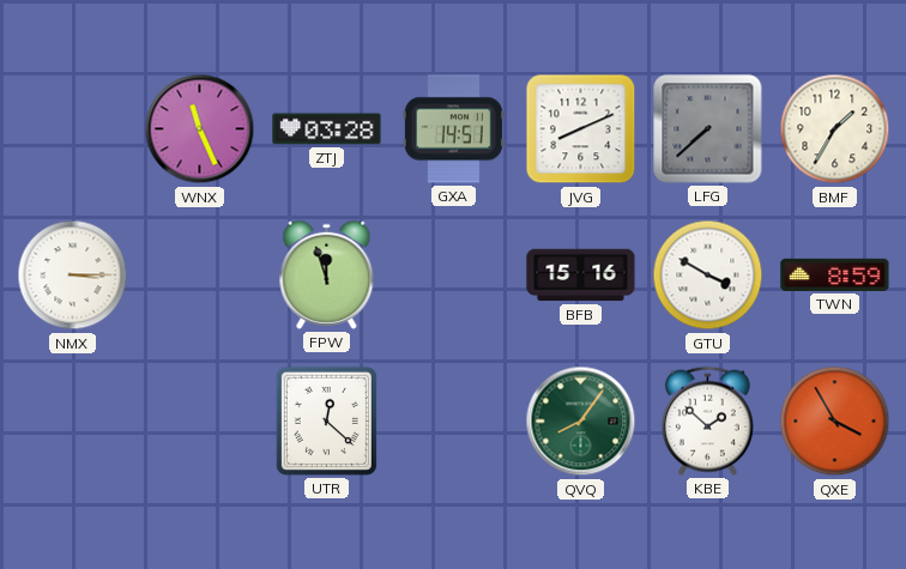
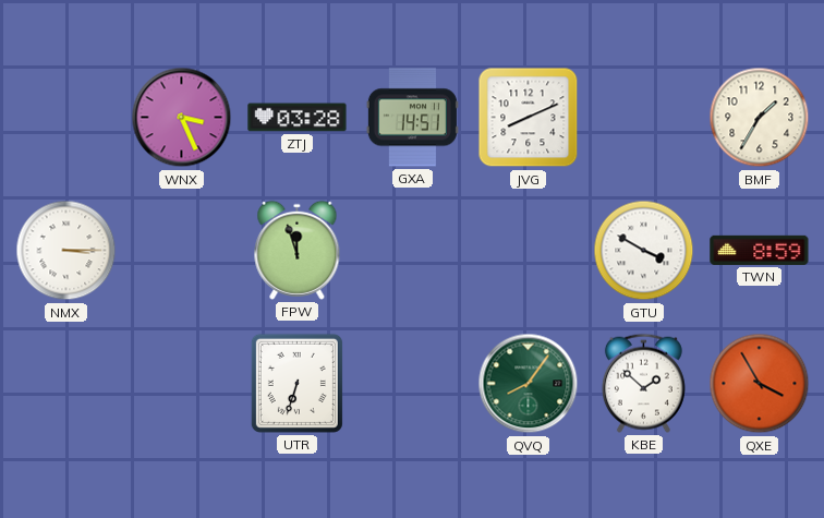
WNX: 11:26 -> 3:26
LFG: 7:38 -> none
BFB: 15:16 -> none
UTR: 12:22 -> 6:33
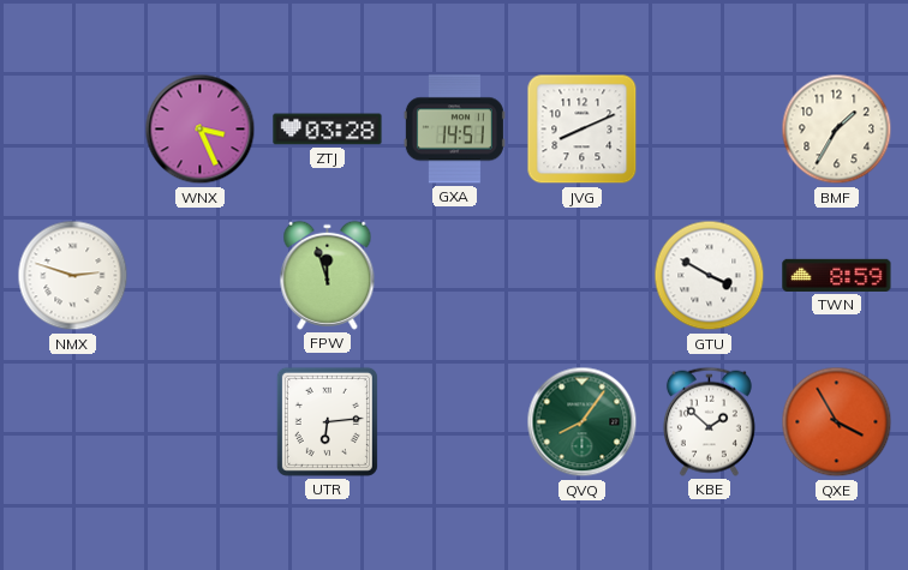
NMX: 3:15 -> 2:48
UTR: 6:33 -> 6:14
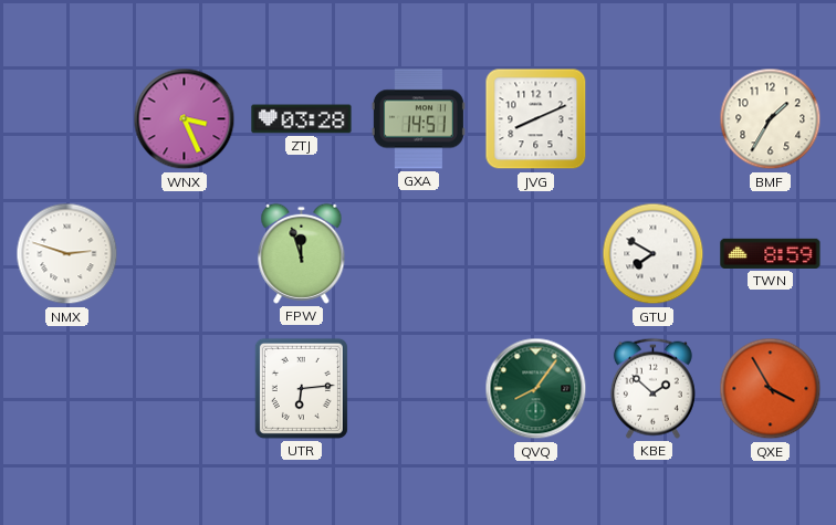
GTU: 3:50 -> 7:50
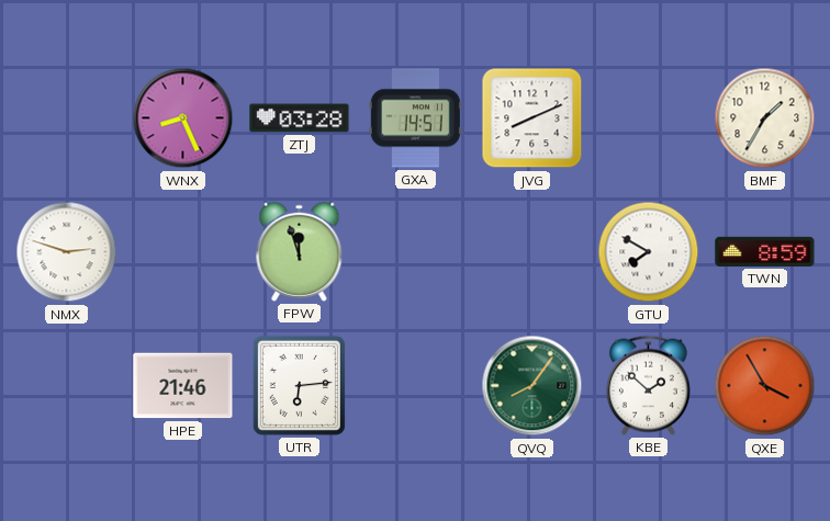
WNX: 3:26 -> 8:26
HPE: none -> 21:46
